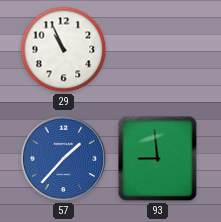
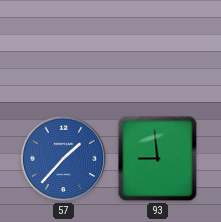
29: 10:56 -> none
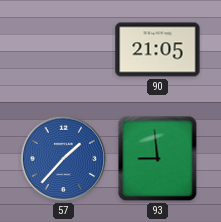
90: none -> 21:05
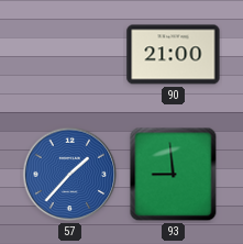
90: 21:05 -> 21:00
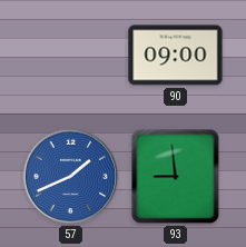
90: 21:00 -> 09:00
57: 1:37 -> 1:41
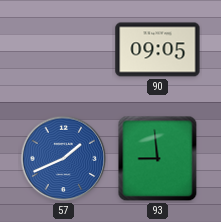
90: 09:00 -> 09:05
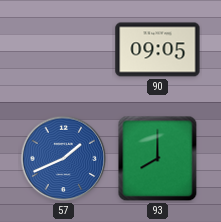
93: 8:59 -> 8:00
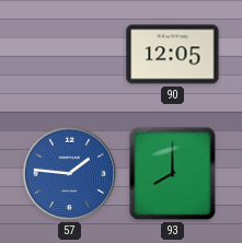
90: 09:05 -> 12:05
57: 1:41 -> 1:46
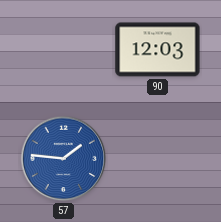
90: 12:05 -> 12:03
93: 8:00 -> none
